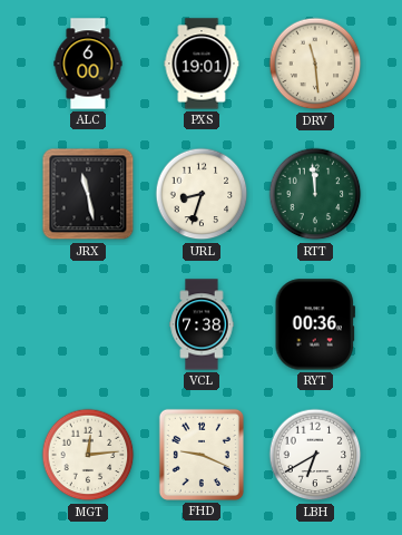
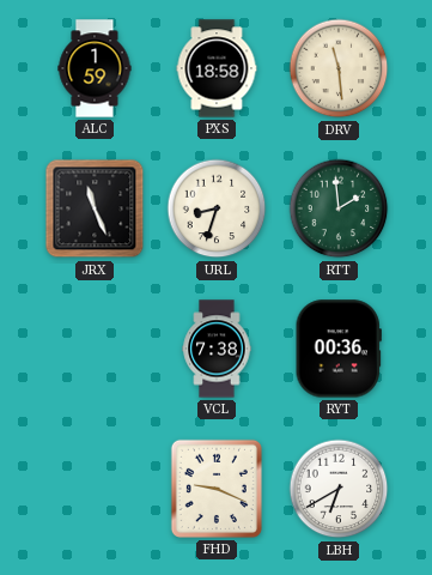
ALC: 6:00 -> 1:59
PXS: 19:01 -> 18:58
JRX: 11:28 -> 11:26
RTT: 11:59 -> 1:59
MGT: 12:14 -> none
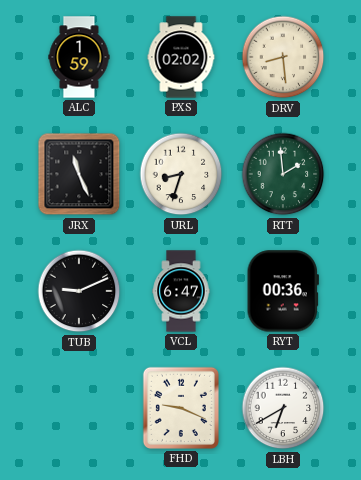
PXS: 18:58 -> 02:02
DRV: 11:29 -> 8:29
TUB: none -> 9:11
VCL: 7:38 -> 6:47
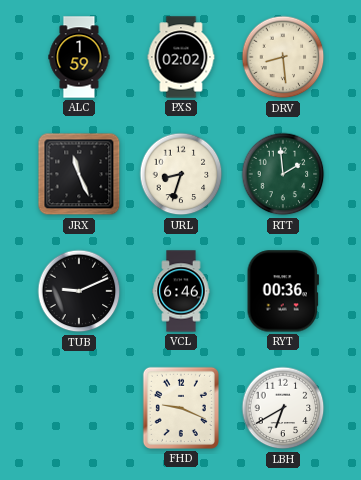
VCL: 6:47 -> 6:46
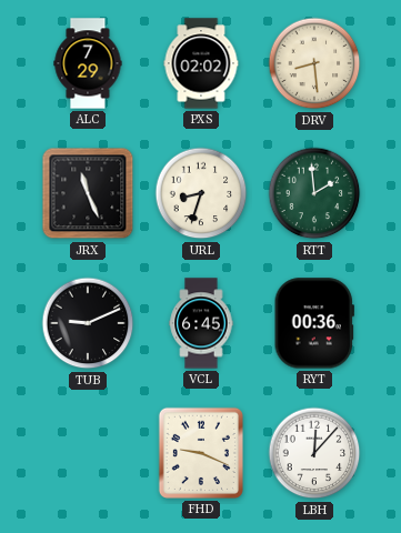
ALC: 1:59 -> 7:29
VCL: 6:46 -> 6:45
LBH: 6:40 -> 12:07
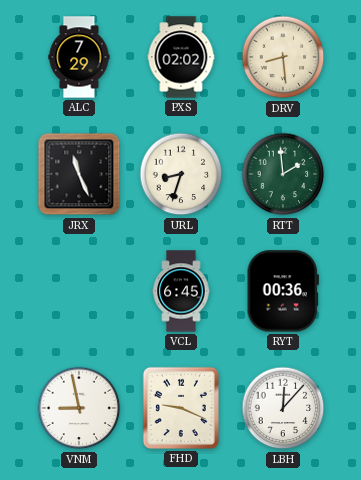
TUB: 9:11 -> none
VNM: none -> 8:58
